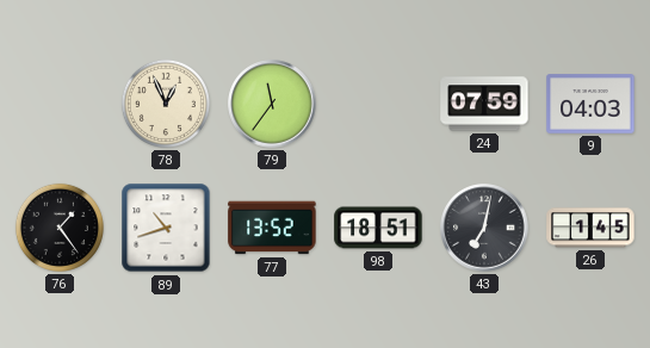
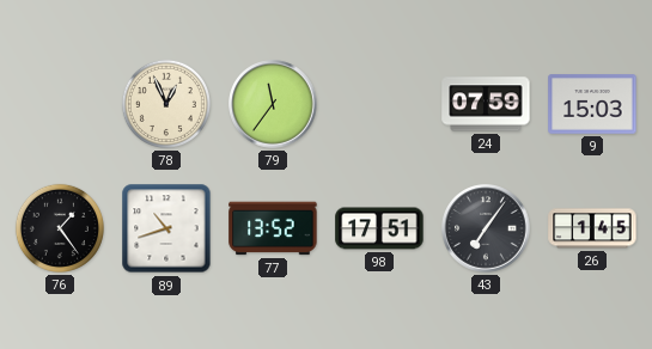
9: 04:03 -> 15:03
98: 18:51 -> 17:51
43: 7:02 -> 7:06
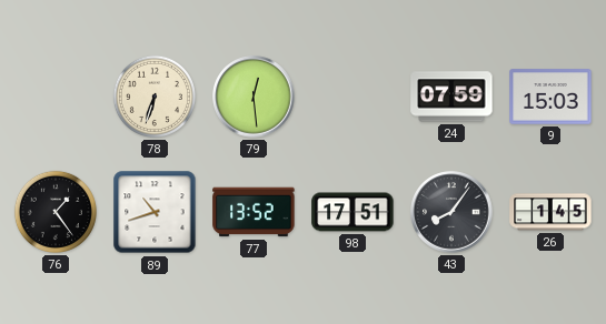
78: 12:56 -> 6:33
79: 11:36 -> 12:29
43: 7:06 -> 8:06
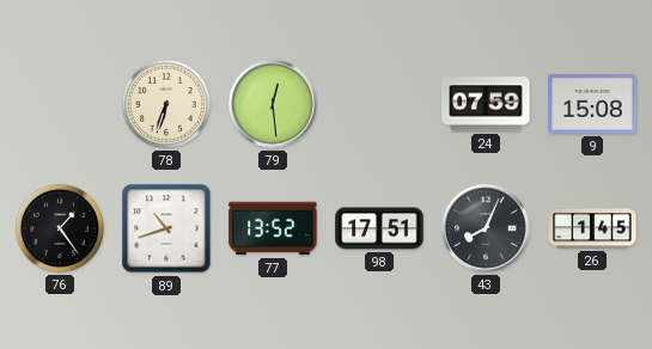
9: 15:03 -> 15:08
43: 8:06 -> 8:04
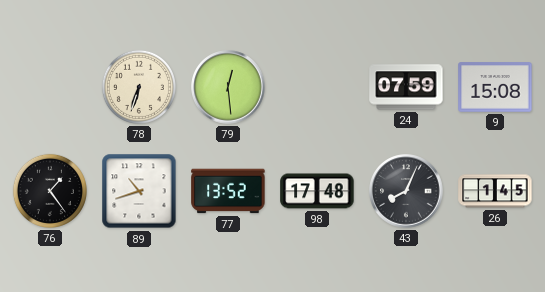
98: 17:51 -> 17:48
